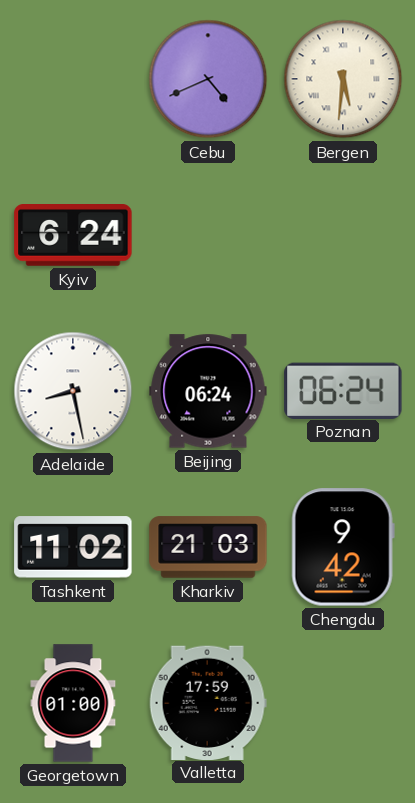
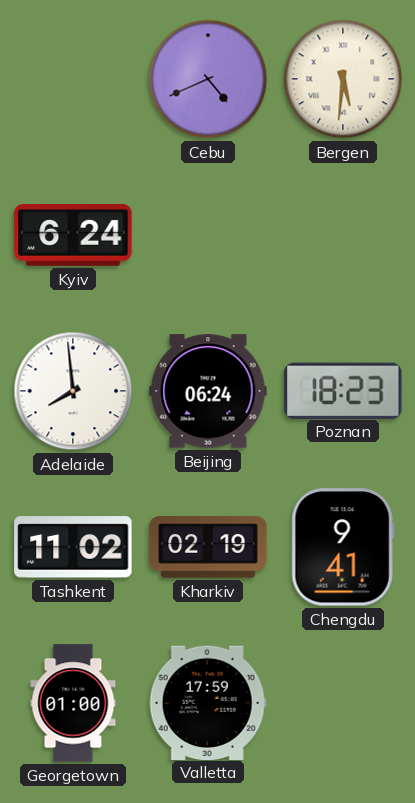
Adelaide: 8:28 -> 7:59
Poznan: 06:24 -> 18:23
Kharkiv: 21:03 -> 02:19
Chengdu: 9:42 -> 9:41
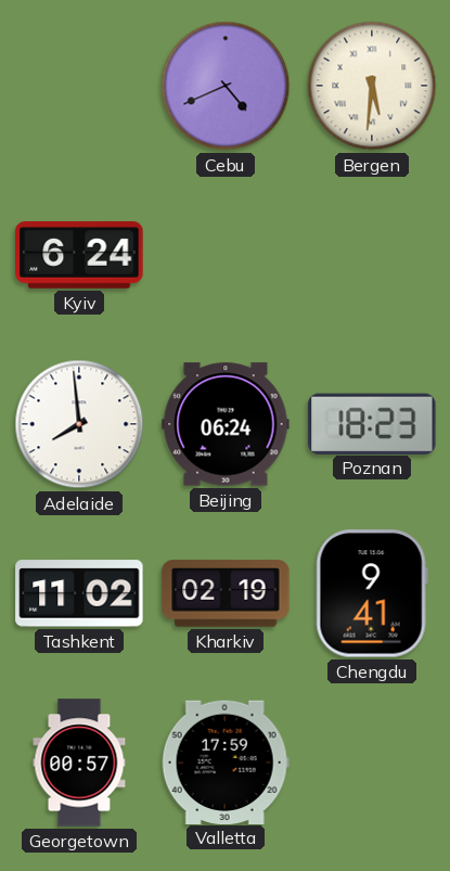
Georgetown: 01:00 -> 00:57
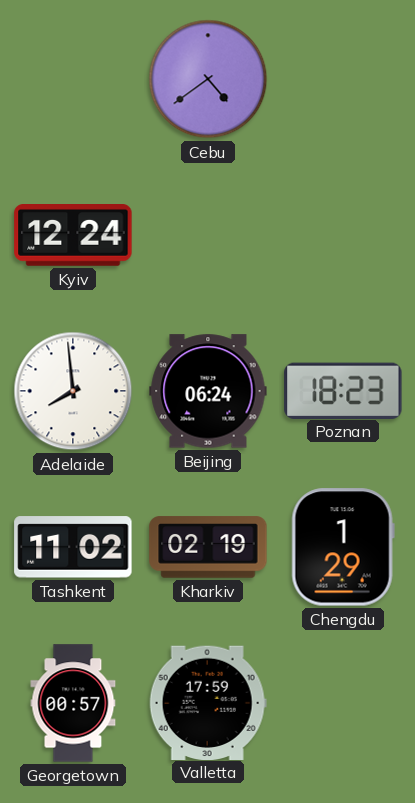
Cebu: 4:41 -> 4:39
Bergen: 5:31 -> none
Kyiv: 6:24 -> 12:24
Chengdu: 9:41 -> 1:29
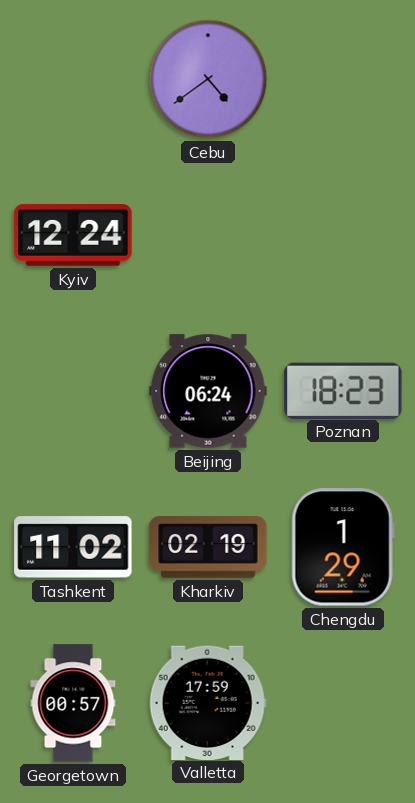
Adelaide: 7:59 -> none
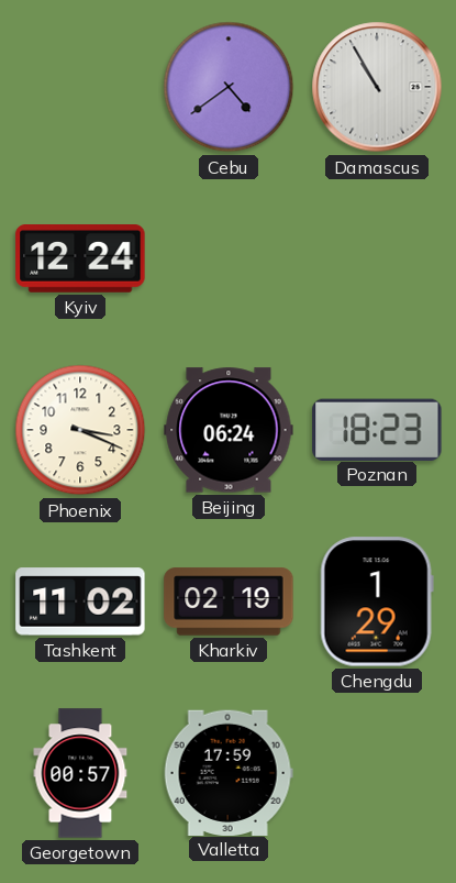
Damascus: none -> 10:55
Phoenix: none -> 3:19
